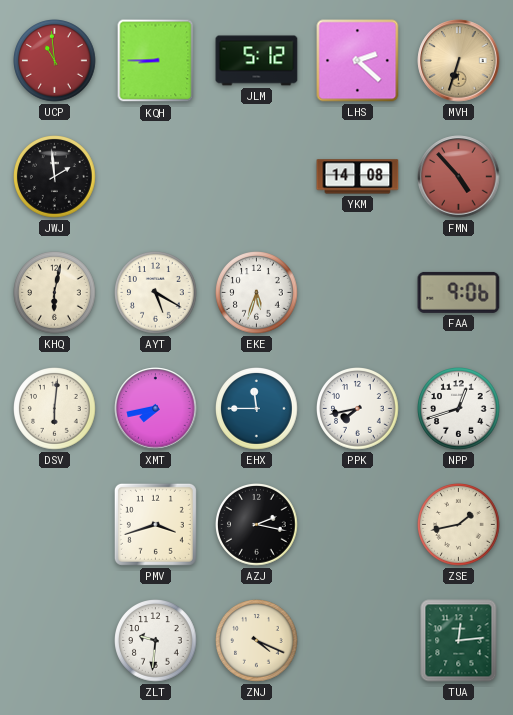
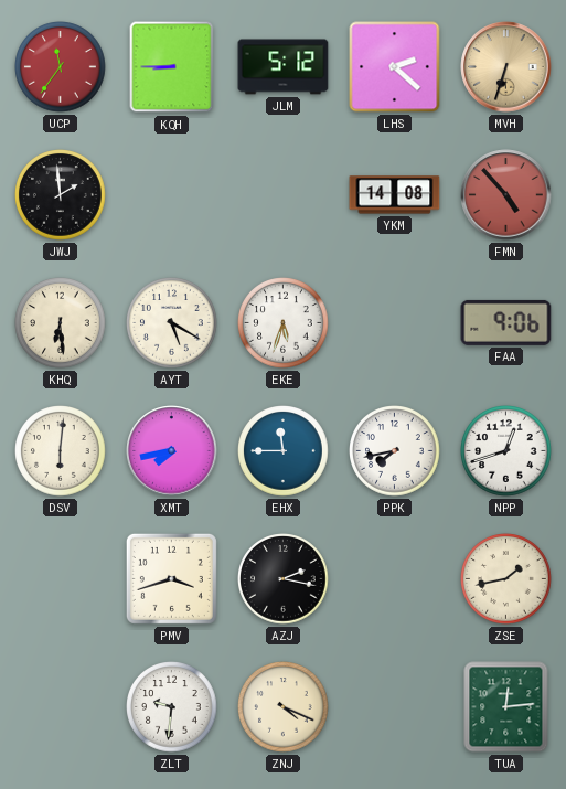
UCP: 10:59 -> 11:36
KHQ: 6:02 -> 6:29
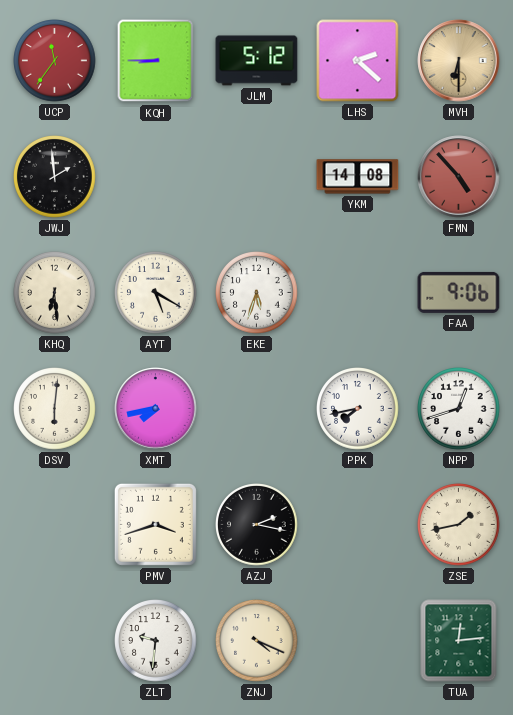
MVH: 6:33 -> 6:30
EHX: 11:45 -> none
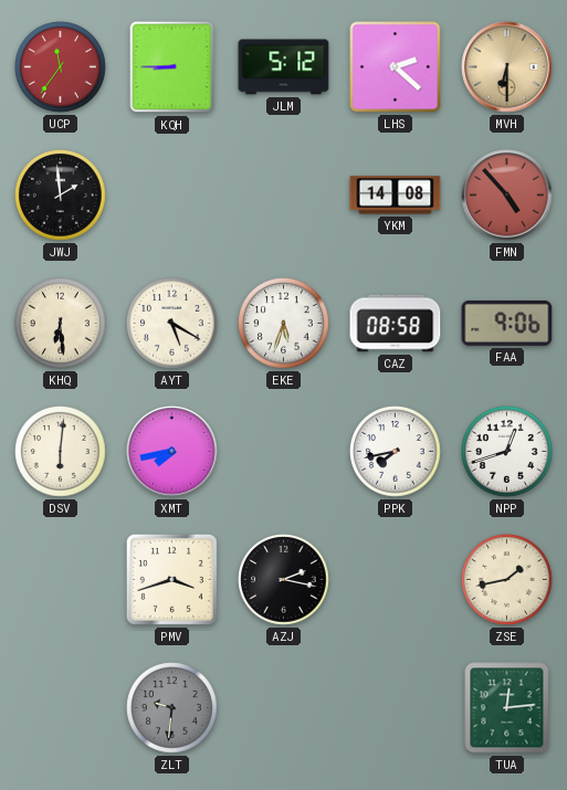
CAZ: none -> 08:58
ZLT dial: white -> grey
ZNJ: 4:19 -> none
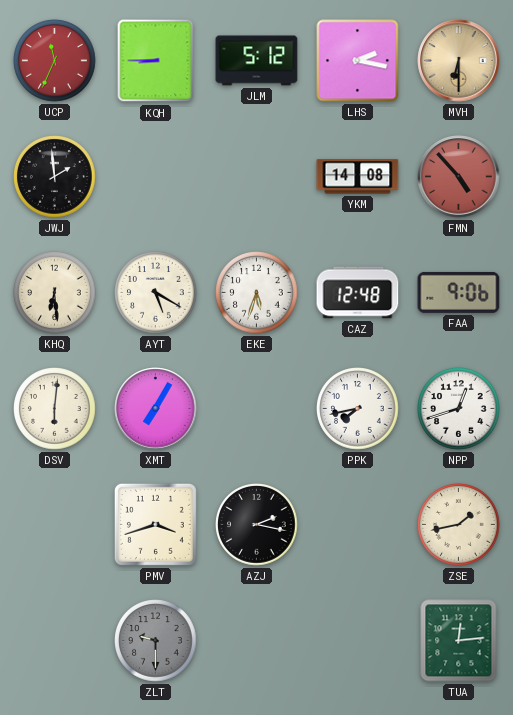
UCP: 11:36 -> 11:34
LHS: 2:22 -> 2:17
CAZ: 08:58 -> 12:48
XMT: 7:43 -> 7:05
ZLT: 9:31 -> 9:30
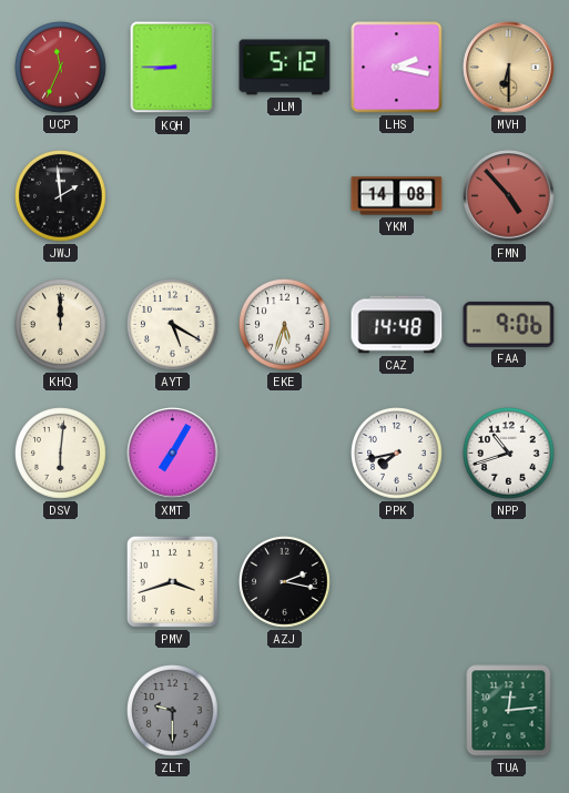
KHQ: 6:29 -> 12:00
CAZ: 12:48 -> 14:48
NPP: 12:42 -> 10:42
ZSE: 1:43 -> none
